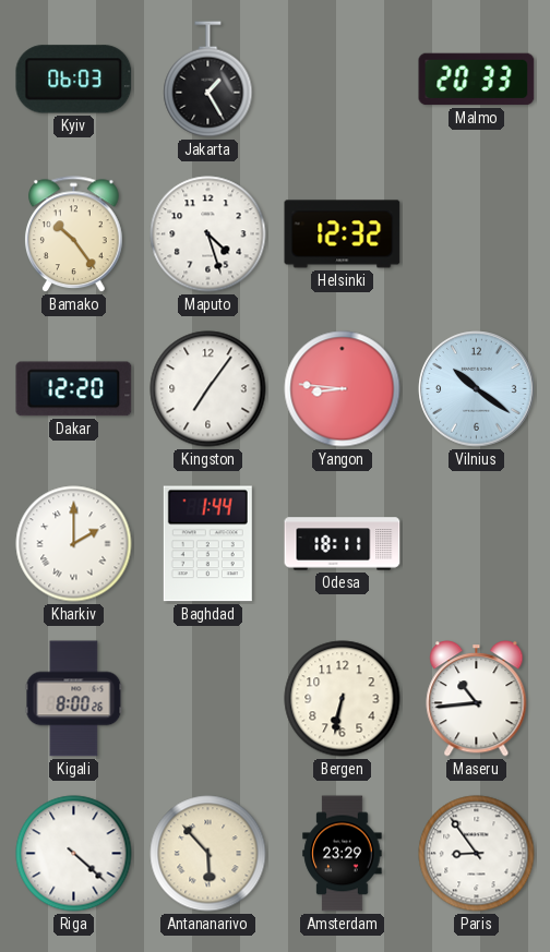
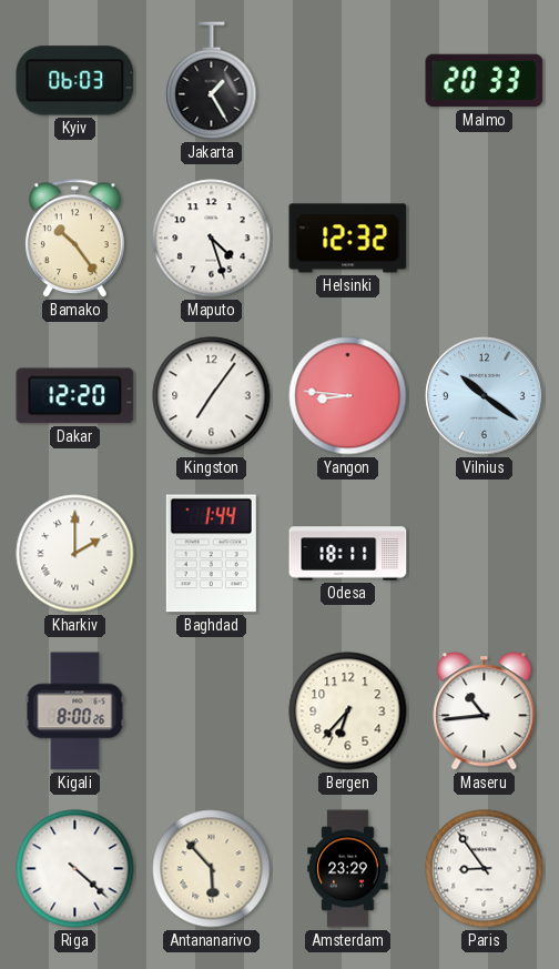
Bergen: 6:32 -> 6:37
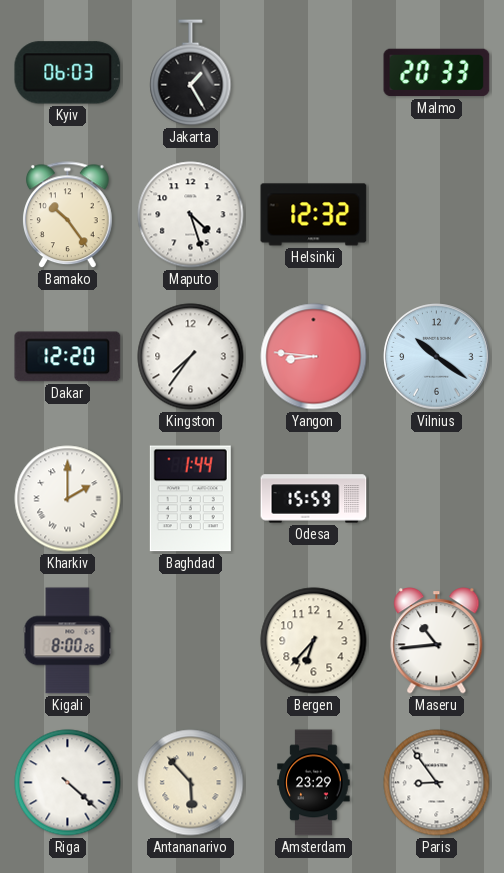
Kingston: 7:06 -> 7:36
Odesa: 18:11 -> 15:59
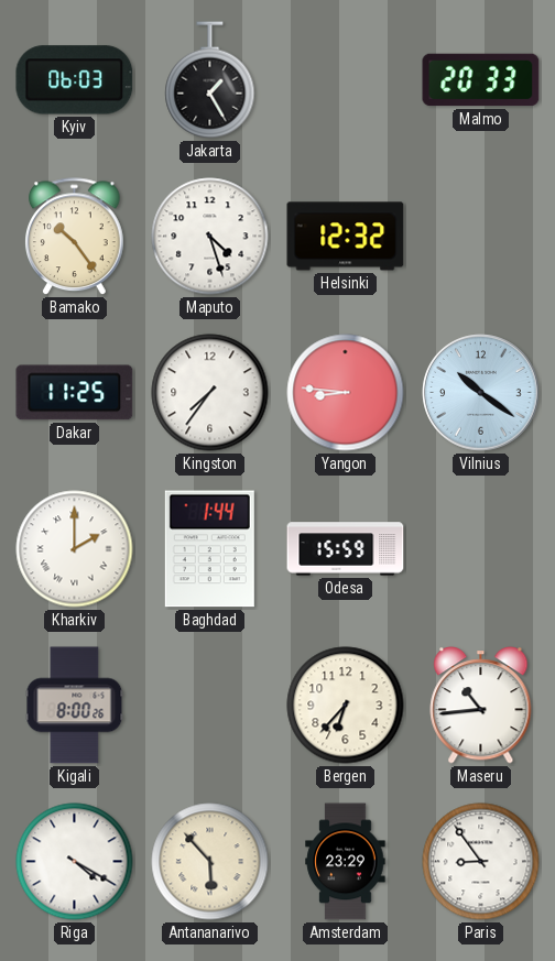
Dakar: 12:20 -> 11:25
Riga: 4:22 -> 4:20
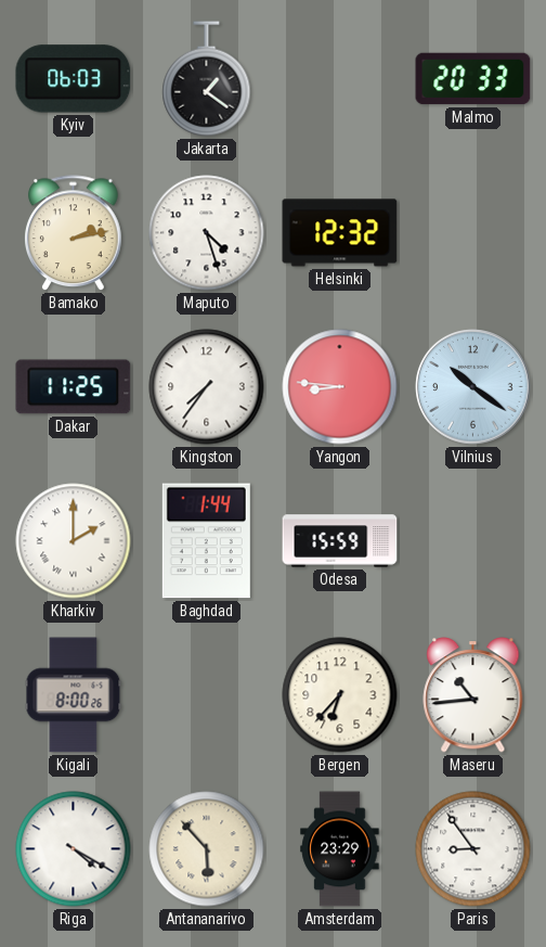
Jakarta: 1:25 -> 1:21
Bamako: 10:24 -> 2:13
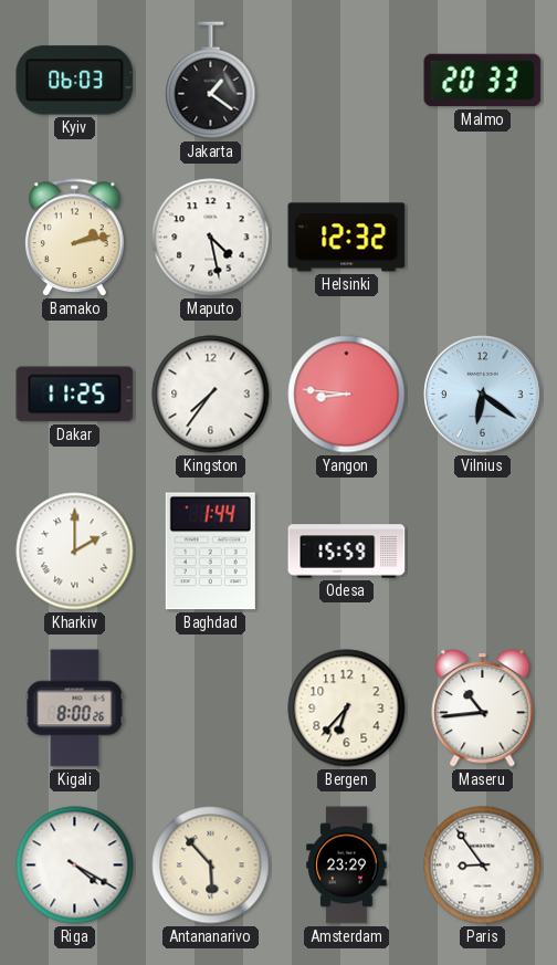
Maputo: 4:27 -> 4:28
Vilnius: 10:21 -> 6:21
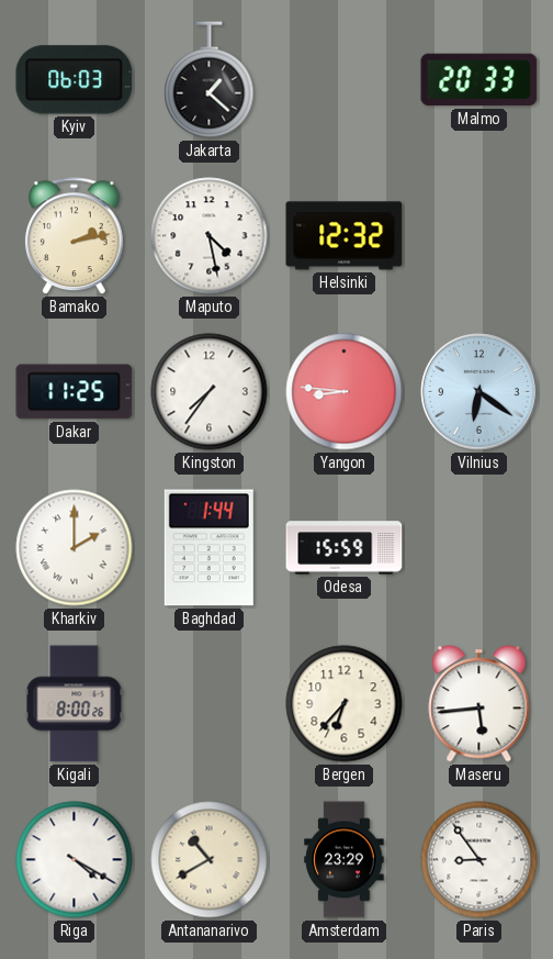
Jakarta: 1:21 -> 1:22
Maseru: 10:44 -> 5:44
Antananarivo: 5:53 -> 10:40
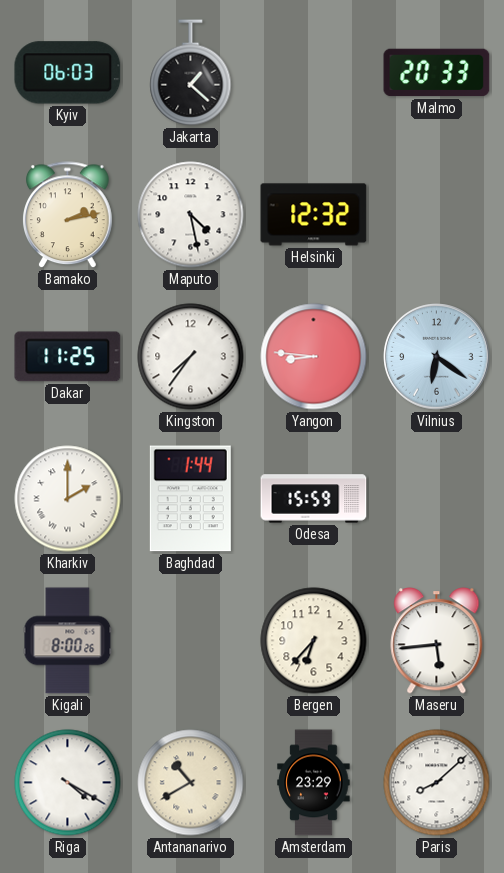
Paris: 8:54 -> 8:08
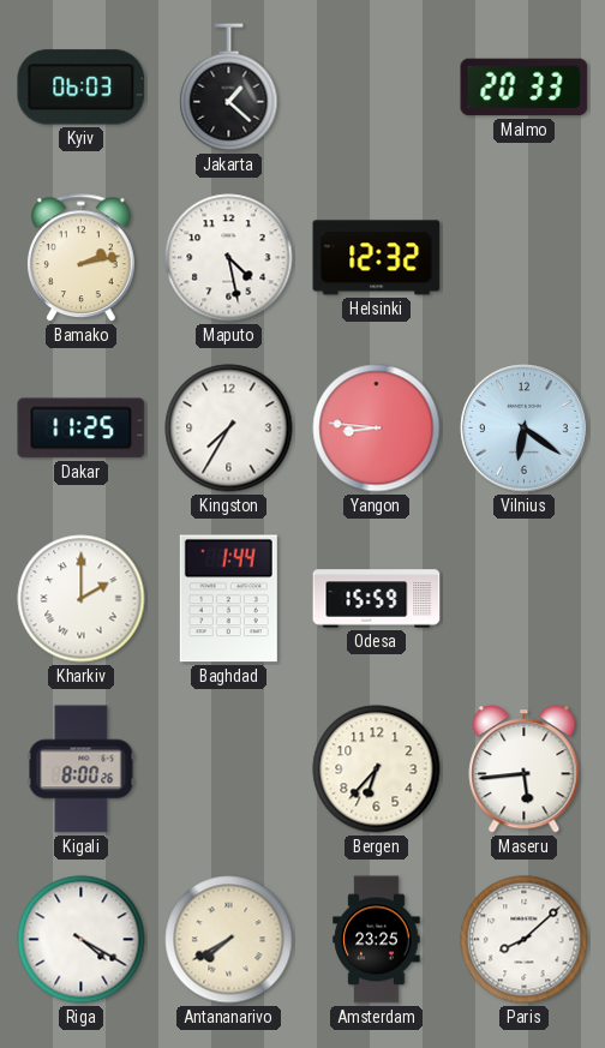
Kingston: 7:36 -> 7:35
Antananarivo: 10:40 -> 7:40
Amsterdam: 23:29 -> 23:25
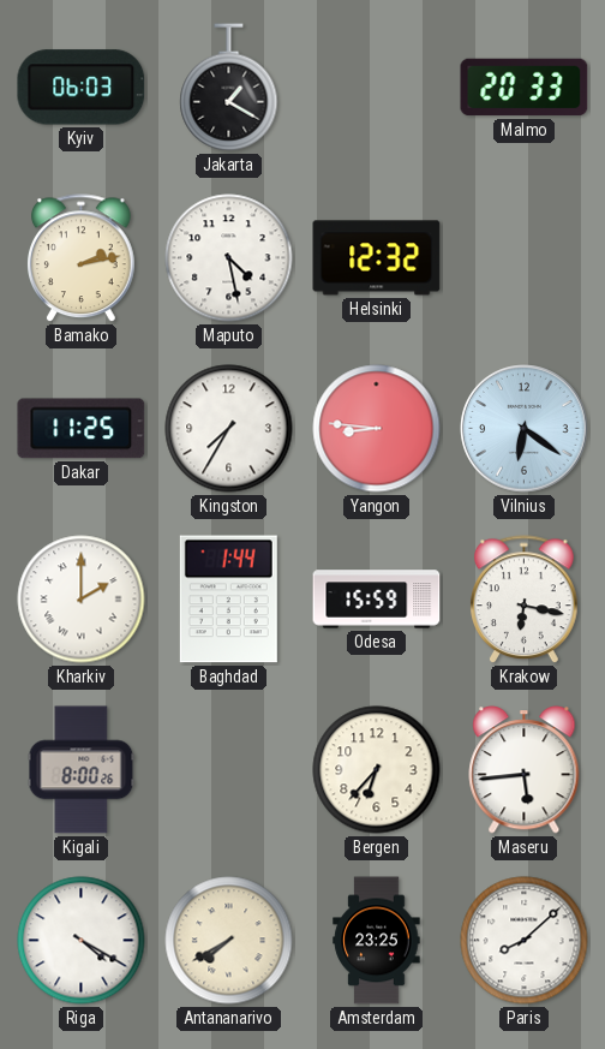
Jakarta: 1:22 -> 1:20
Krakow: none -> 6:17
